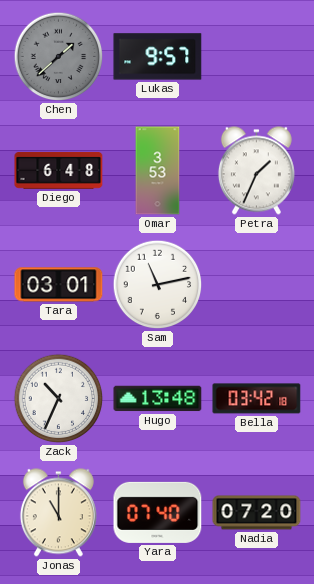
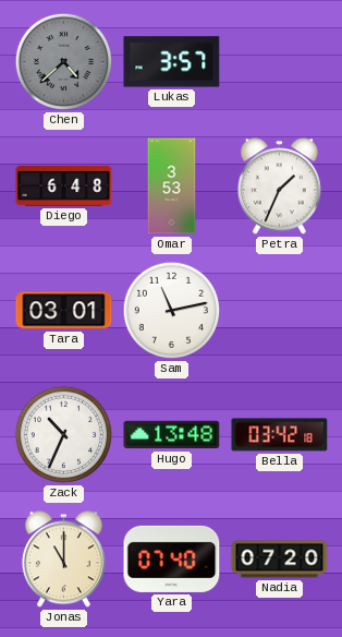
Chen: 1:38 -> 4:38
Lukas: 9:57 -> 3:57
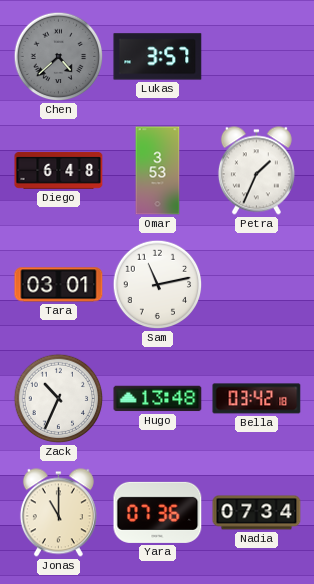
Yara: 07:40 -> 07:36
Nadia: 07:20 -> 07:34
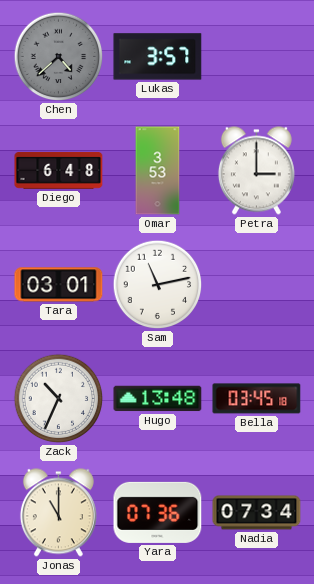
Petra: 1:34 -> 3:00
Bella: 03:42 -> 03:45
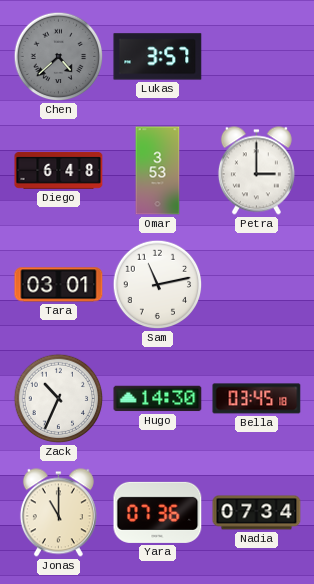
Hugo: 13:48 -> 14:30
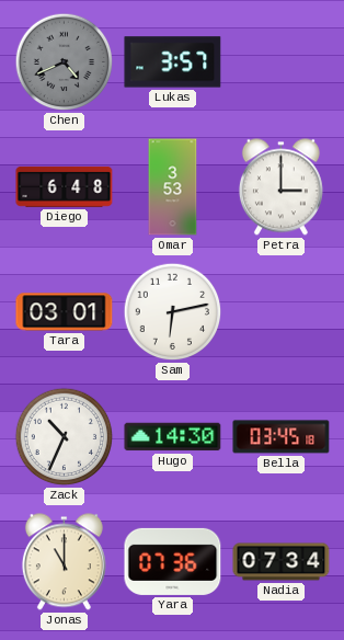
Chen: 4:38 -> 4:41
Sam: 11:13 -> 6:13
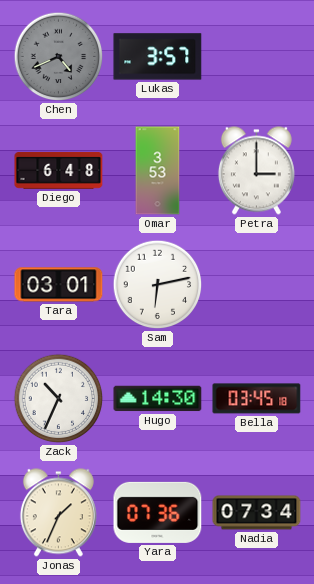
Jonas: 11:00 -> 1:34
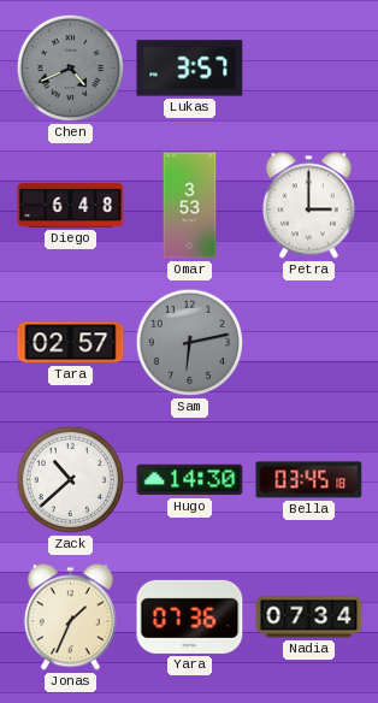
Tara: 03:01 -> 02:57
Sam dial: white -> grey
Zack: 10:34 -> 10:38
